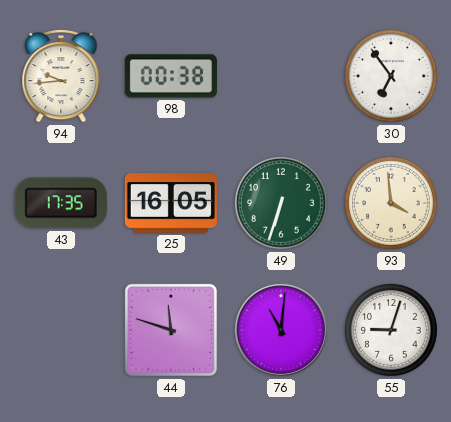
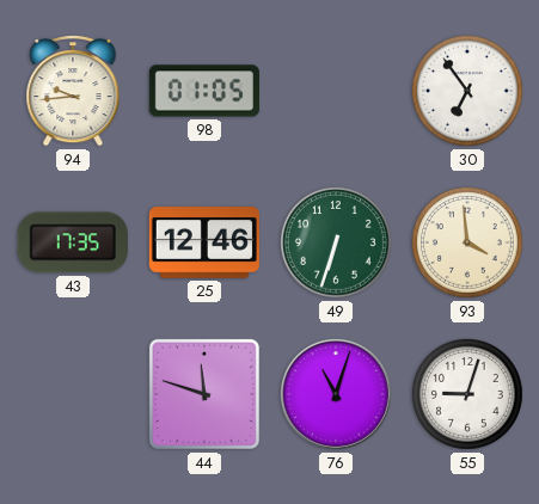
98: 00:38 -> 01:05
25: 16:05 -> 12:46
76: 11:01 -> 11:03
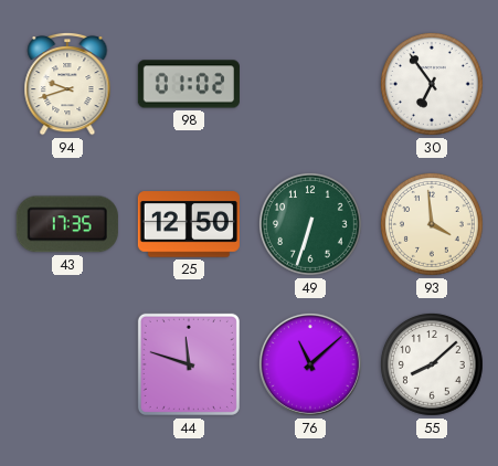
94: 9:44 -> 9:42
98: 01:05 -> 01:02
25: 12:46 -> 12:50
76: 11:03 -> 11:08
55: 9:03 -> 8:08
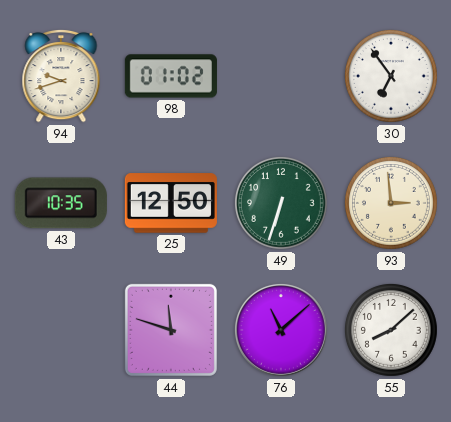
43: 17:35 -> 10:35
93: 3:59 -> 2:59
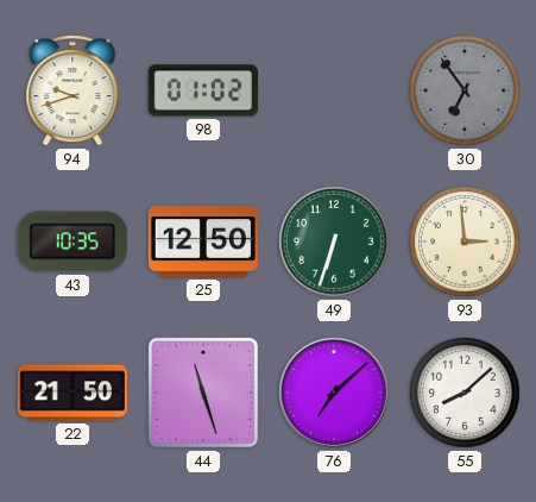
30 dial: white -> grey
22: none -> 21:50
44: 11:48 -> 11:27
76: 11:08 -> 7:08
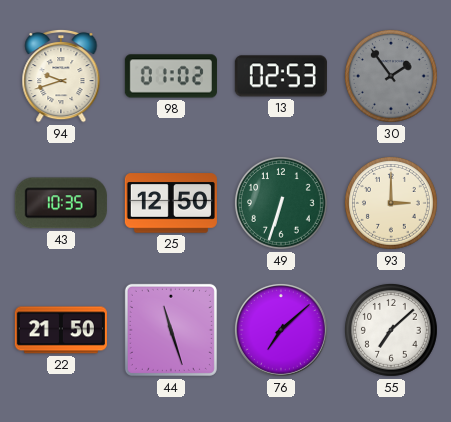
13: none -> 02:53
30: 6:54 -> 1:54
93: 2:59 -> 3:00
55: 8:08 -> 7:08
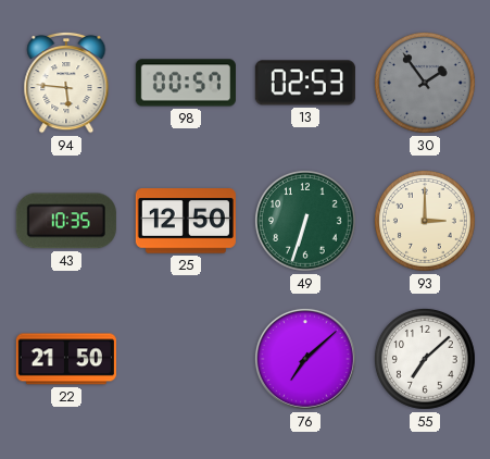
94: 9:42 -> 5:46
98: 01:02 -> 00:57
44: 11:27 -> none
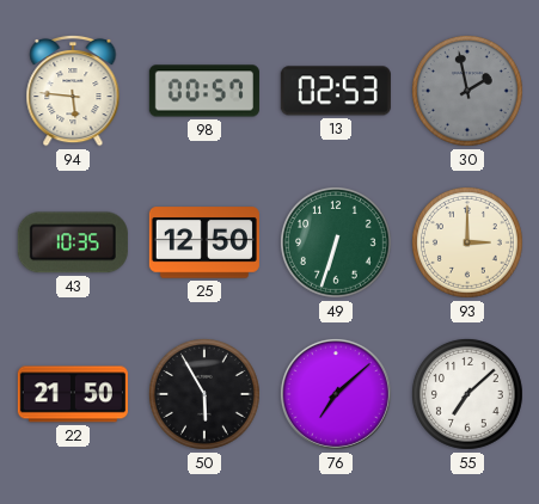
30: 1:54 -> 1:58
50: none -> 5:55
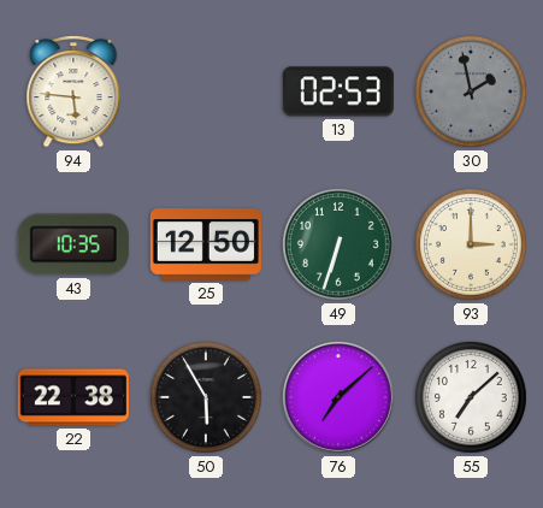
98: 00:57 -> none
22: 21:50 -> 22:38
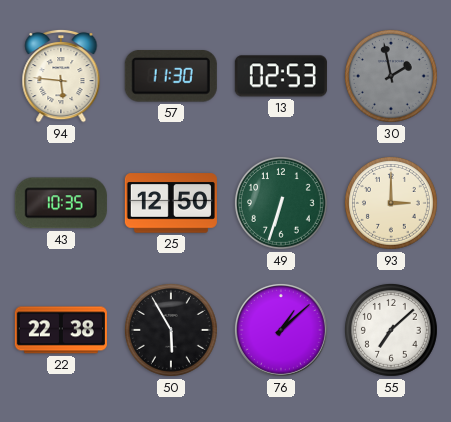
57: none -> 11:30
76: 7:08 -> 1:08
